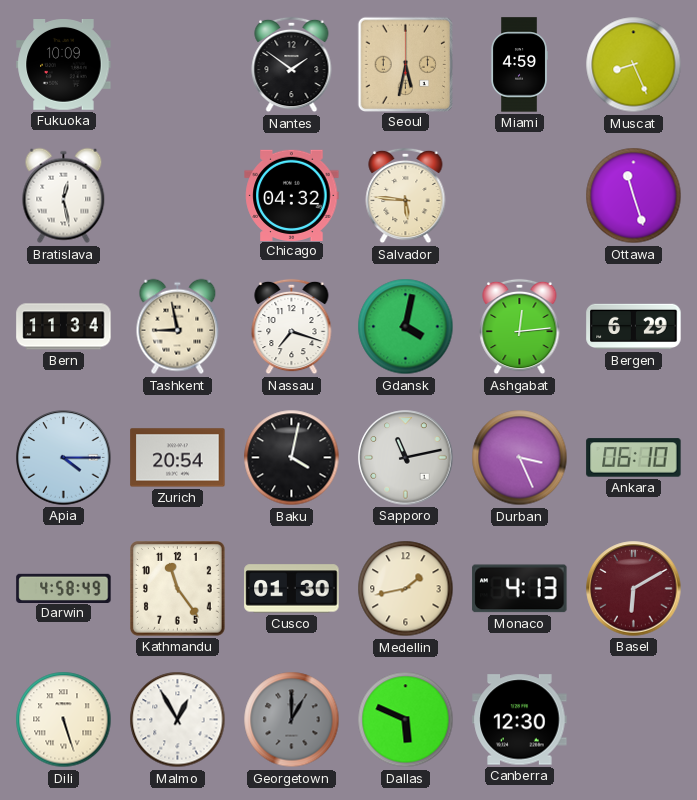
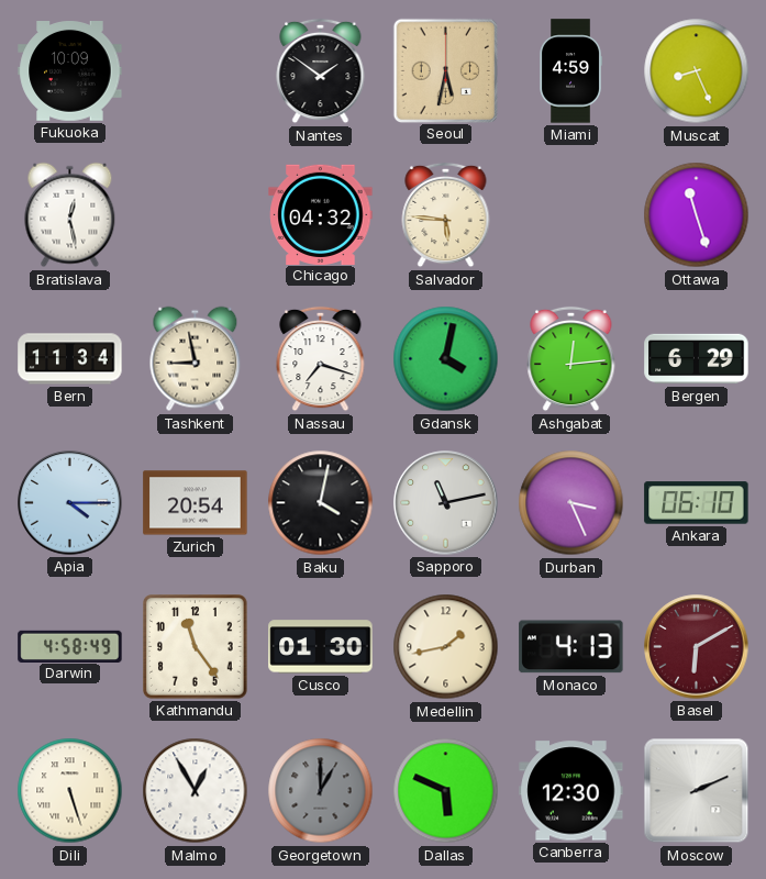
Moscow: none -> 2:11
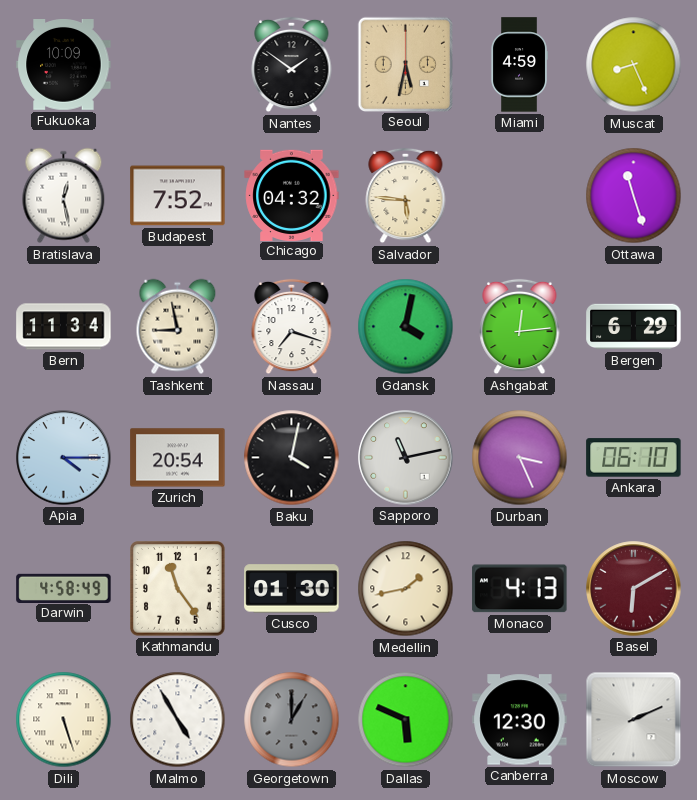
Budapest: none -> 7:52
Malmo: 12:55 -> 4:55
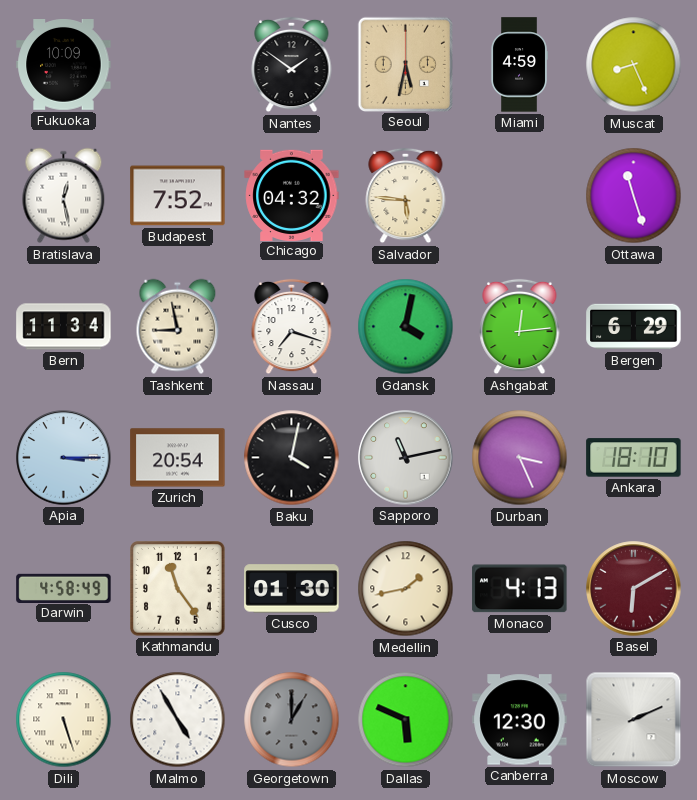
Apia: 4:15 -> 3:15
Ankara: 06:10 -> 18:10
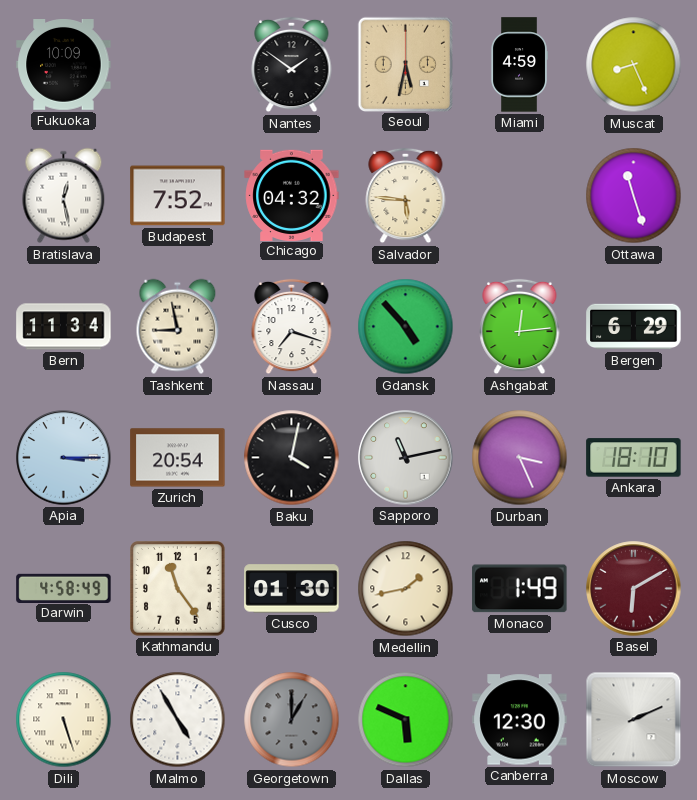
Gdansk: 4:02 -> 4:53
Monaco: 4:13 -> 1:49
